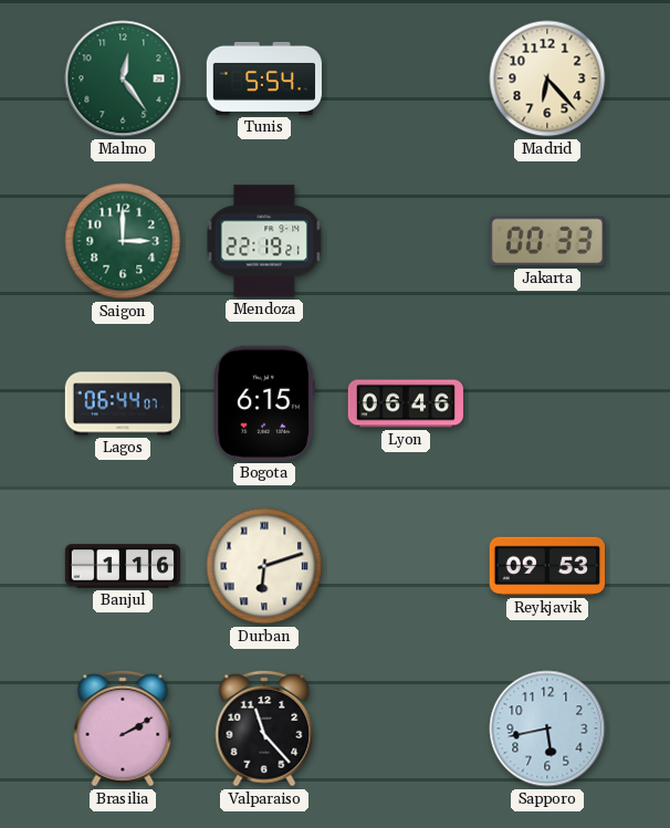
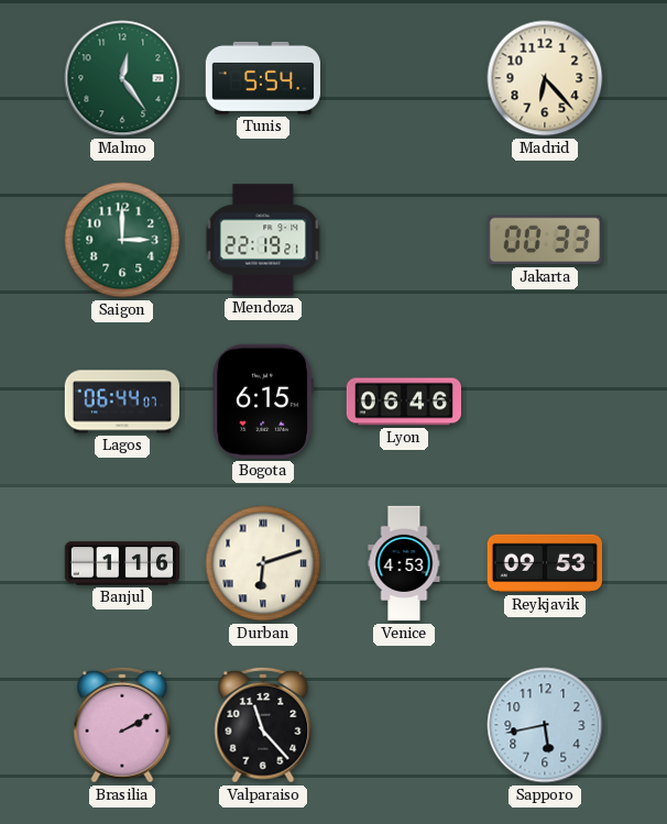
Venice: none -> 4:53
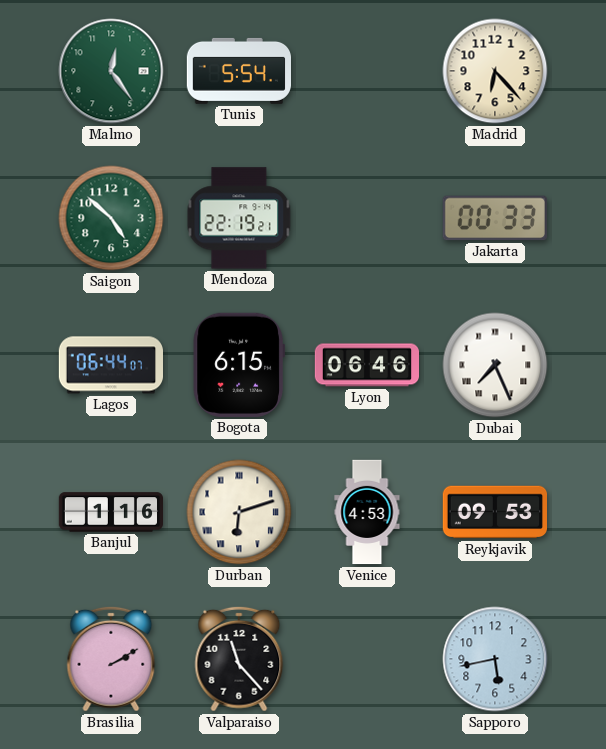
Saigon: 3:00 -> 4:52
Dubai: none -> 7:26
